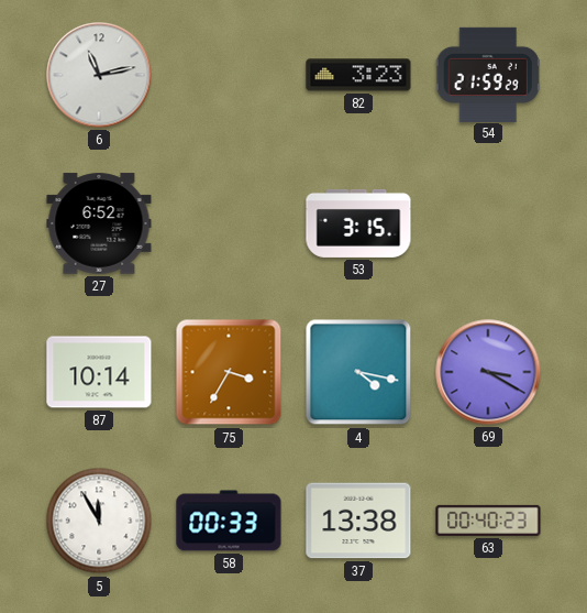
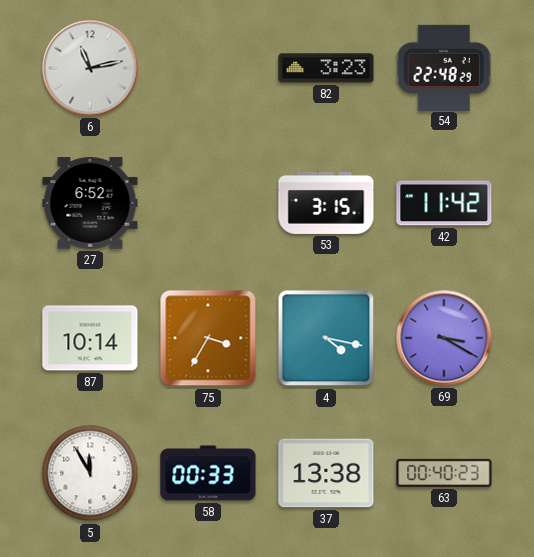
54: 21:59 -> 22:48
42: none -> 11:42
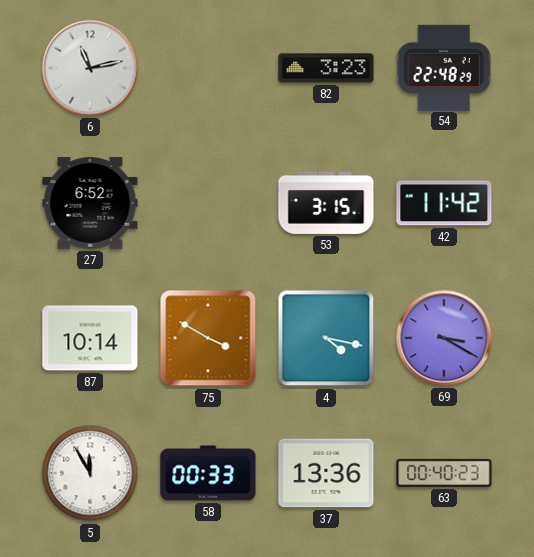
75: 3:35 -> 3:50
37: 13:38 -> 13:36
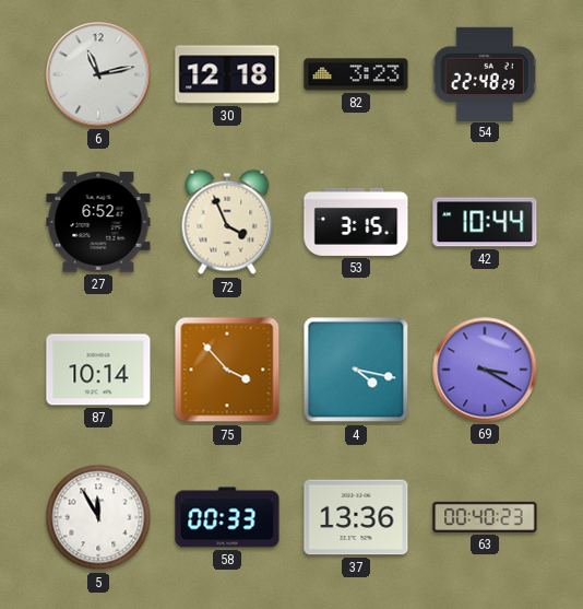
30: none -> 12:18
72: none -> 3:56
42: 11:42 -> 10:44
75: 3:50 -> 3:53
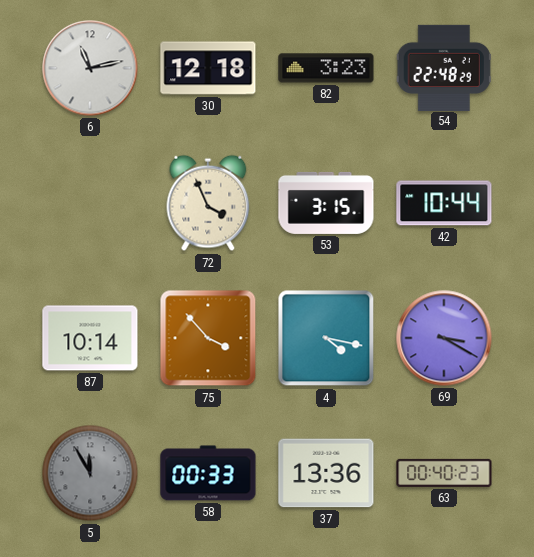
27: 6:52 -> none
5 dial: white -> grey
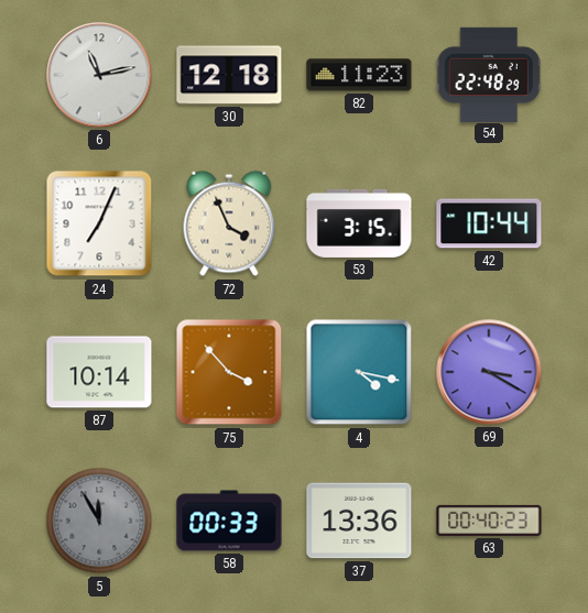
82: 3:23 -> 11:23
24: none -> 7:04
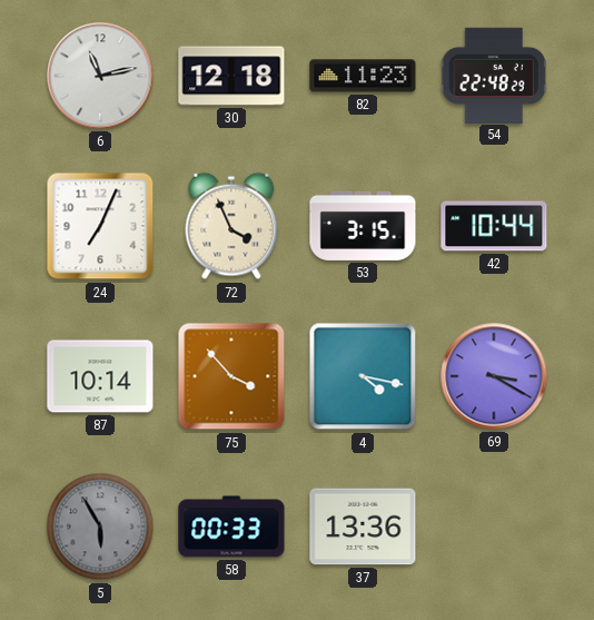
5: 11:55 -> 5:55
63: 00:40 -> none
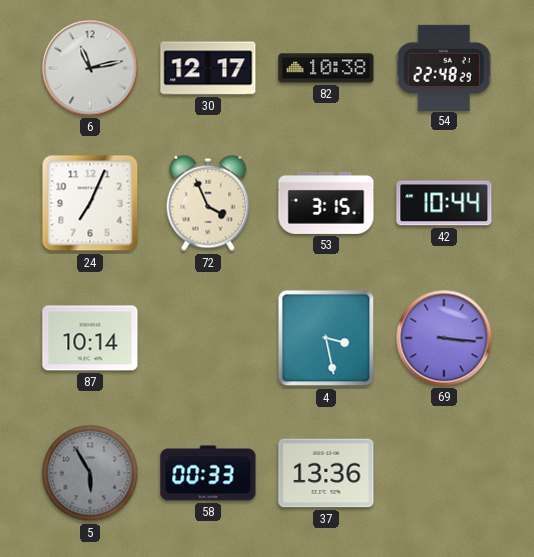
30: 12:18 -> 12:17
82: 11:23 -> 10:38
75: 3:53 -> none
4: 4:17 -> 3:28
69: 3:20 -> 3:16
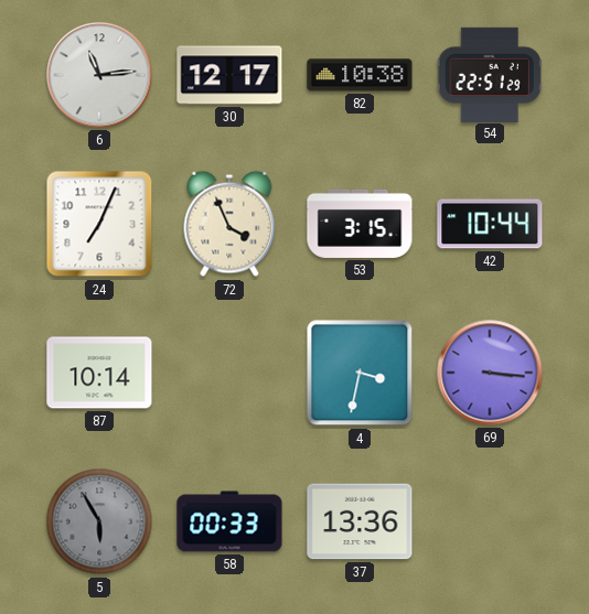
6: 11:13 -> 11:14
54: 22:48 -> 22:51
4: 3:28 -> 3:32
